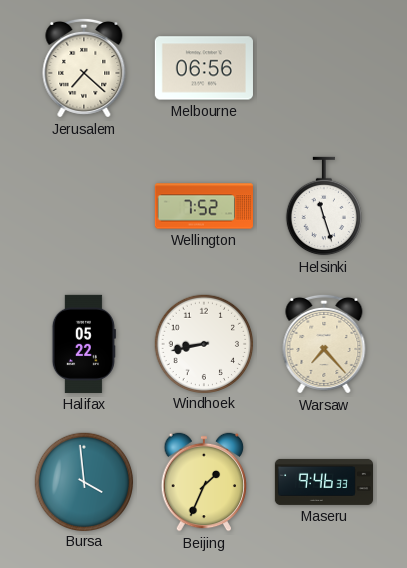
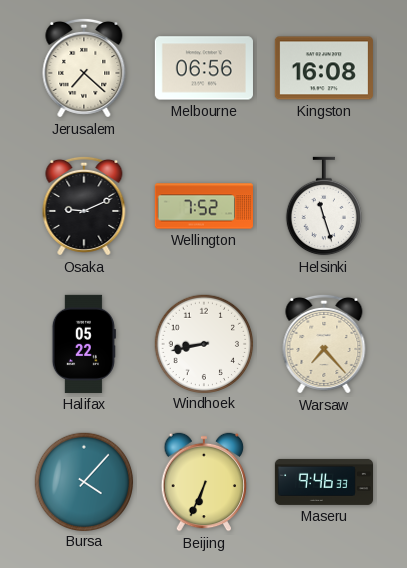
Kingston: none -> 16:08
Osaka: none -> 9:11
Bursa: 3:59 -> 4:07
Beijing: 1:34 -> 6:34
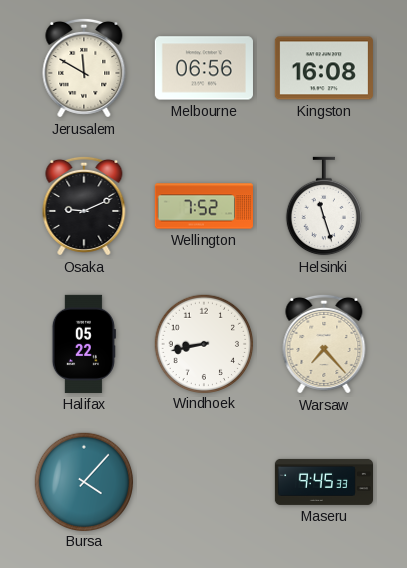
Jerusalem: 7:22 -> 11:50
Beijing: 6:34 -> none
Maseru: 9:46 -> 9:45
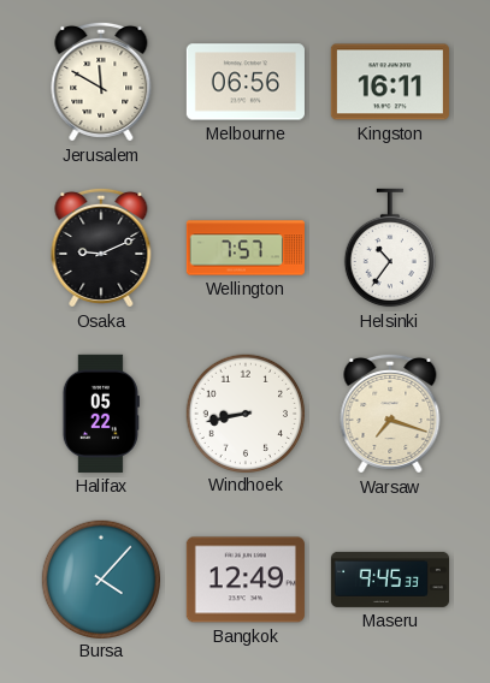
Kingston: 16:08 -> 16:11
Wellington: 7:52 -> 7:57
Helsinki: 11:27 -> 10:36
Warsaw: 7:23 -> 7:18
Bangkok: none -> 12:49
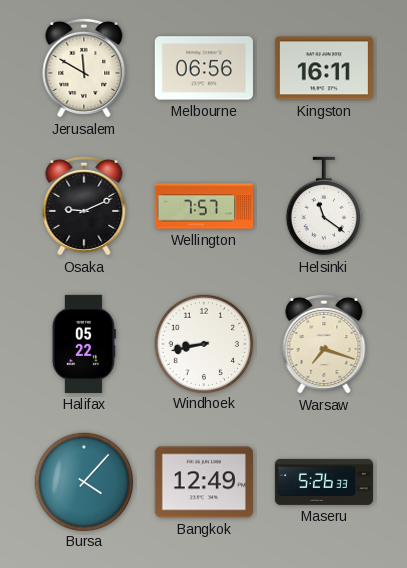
Helsinki: 10:36 -> 11:21
Maseru: 9:45 -> 5:26
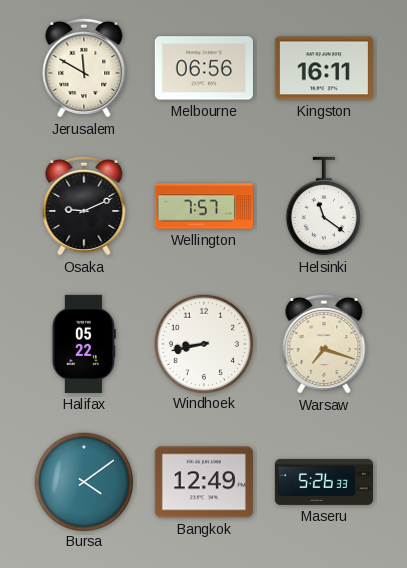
Bursa: 4:07 -> 4:09
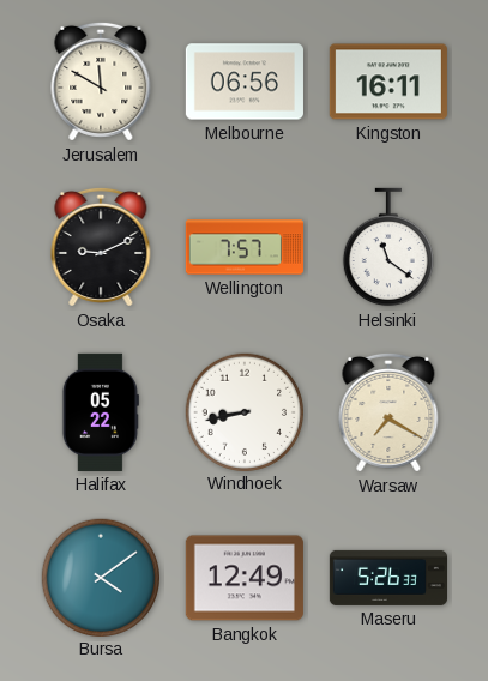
Warsaw: 7:18 -> 7:20
